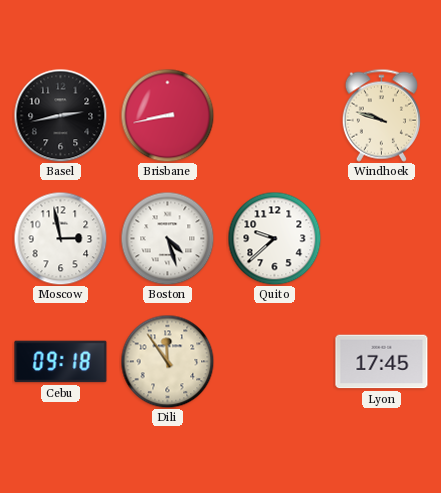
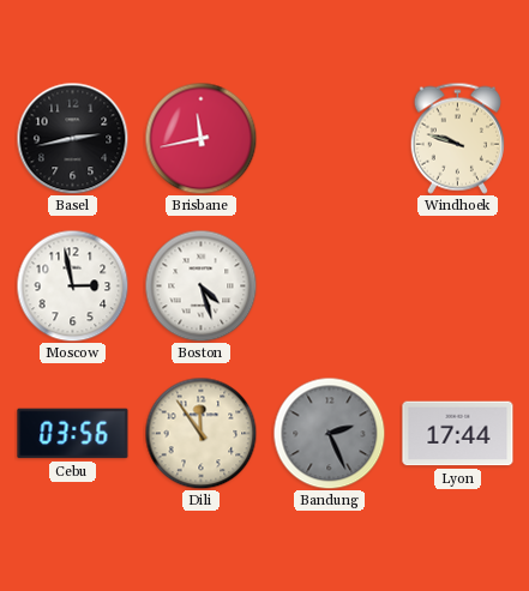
Brisbane: 8:43 -> 11:43
Quito: 9:38 -> none
Cebu: 09:18 -> 03:56
Bandung: none -> 2:26
Lyon: 17:45 -> 17:44
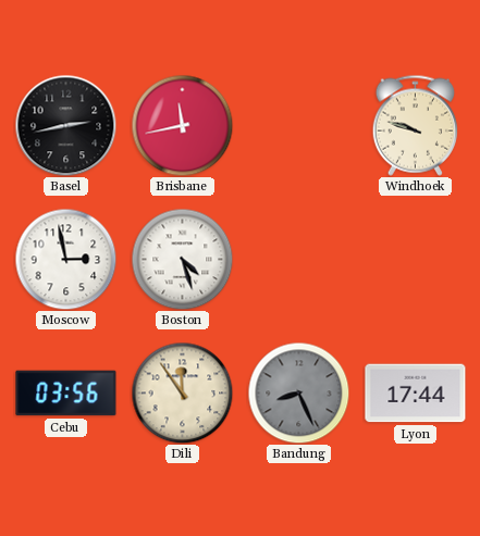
Bandung: 2:26 -> 8:26
